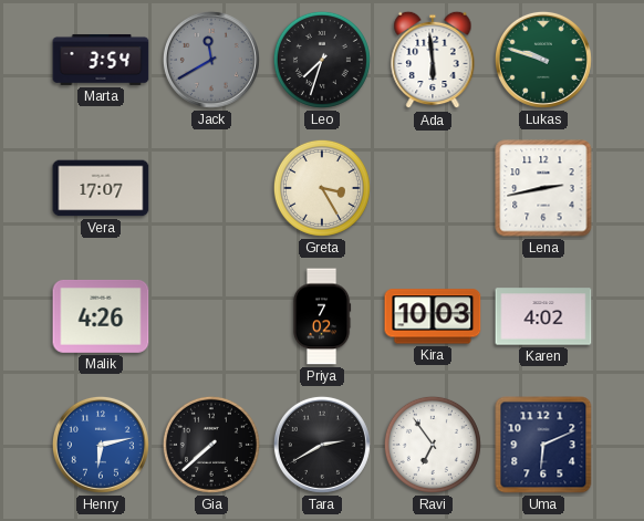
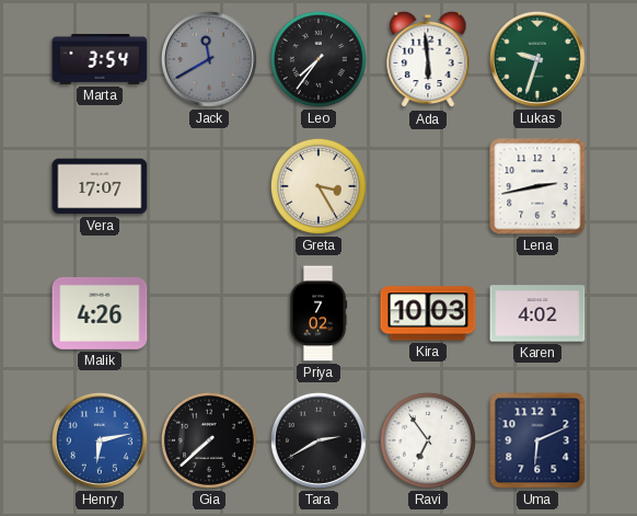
Leo: 7:33 -> 7:36
Lukas: 9:48 -> 9:33
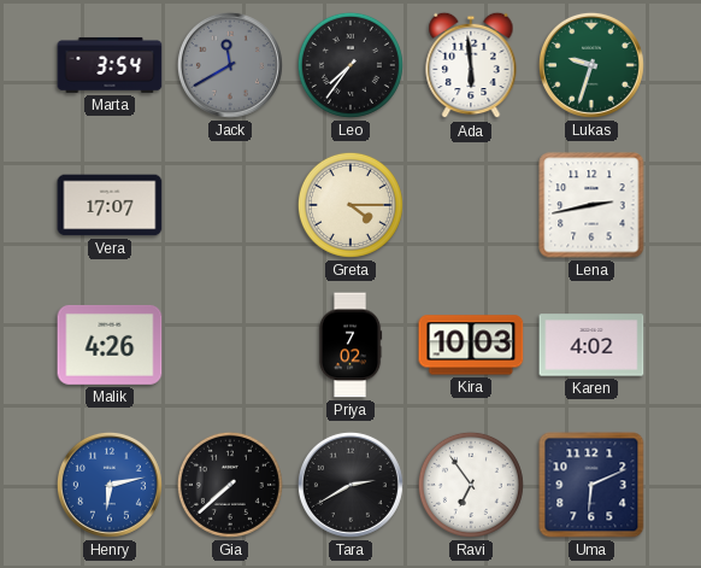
Greta: 3:25 -> 4:15
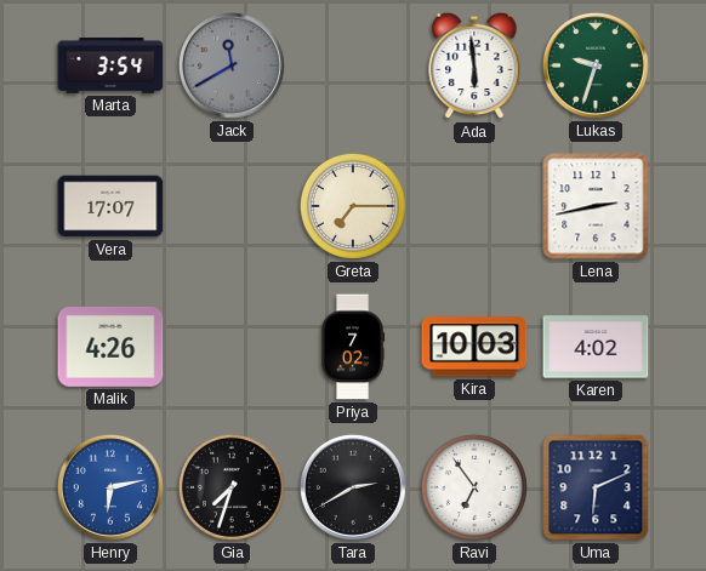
Leo: 7:36 -> none
Greta: 4:15 -> 7:15
Gia: 7:38 -> 7:33
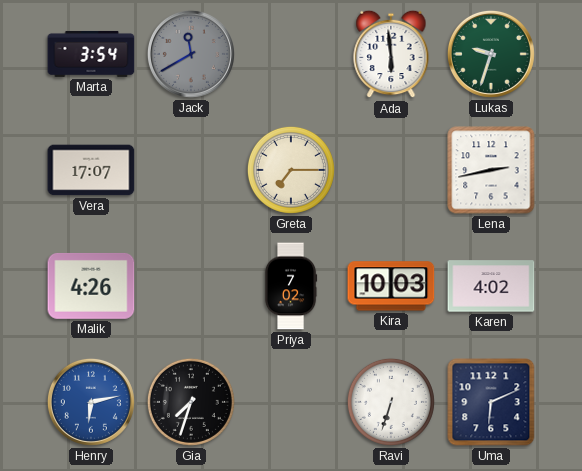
Tara: 2:40 -> none
Ravi: 6:54 -> 6:33
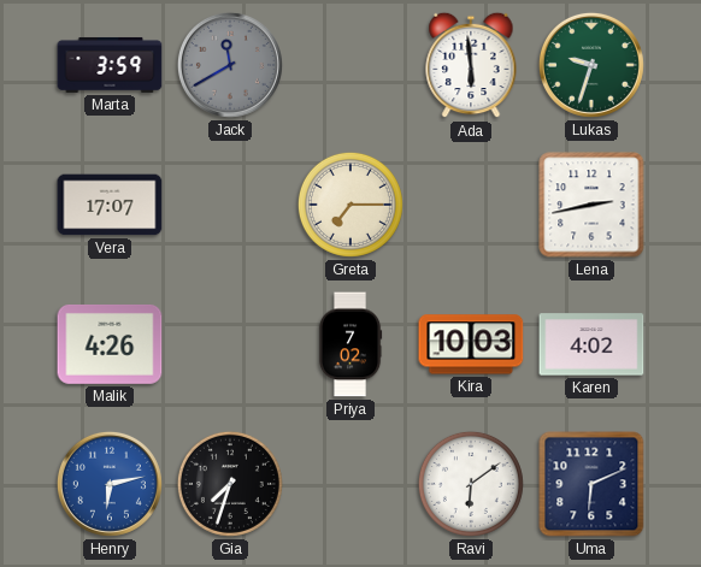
Marta: 3:54 -> 3:59
Ravi: 6:33 -> 6:09
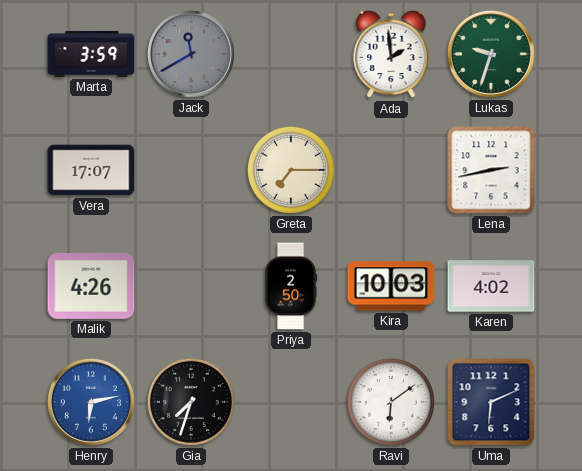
Ada: 5:59 -> 1:59
Priya: 7:02 -> 2:50
